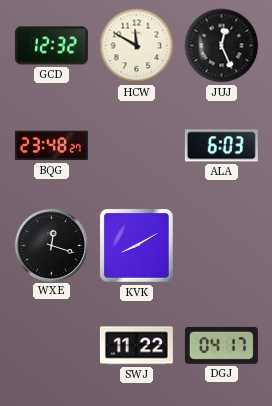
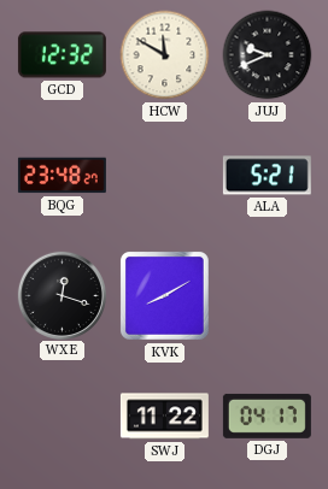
JUJ: 12:26 -> 9:41
ALA: 6:03 -> 5:21
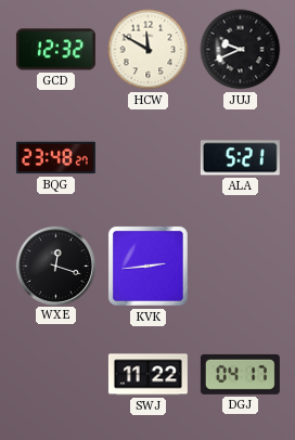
KVK: 8:10 -> 2:44
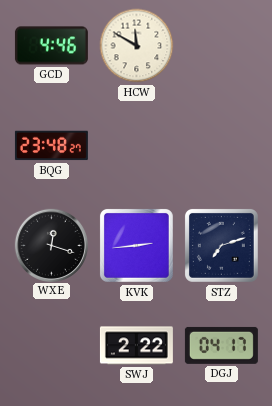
GCD: 12:32 -> 4:46
JUJ: 9:41 -> none
ALA: 5:21 -> none
STZ: none -> 7:12
SWJ: 11:22 -> 2:22
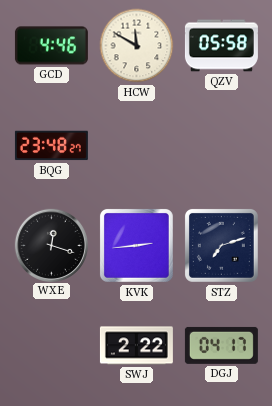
QZV: none -> 05:58
